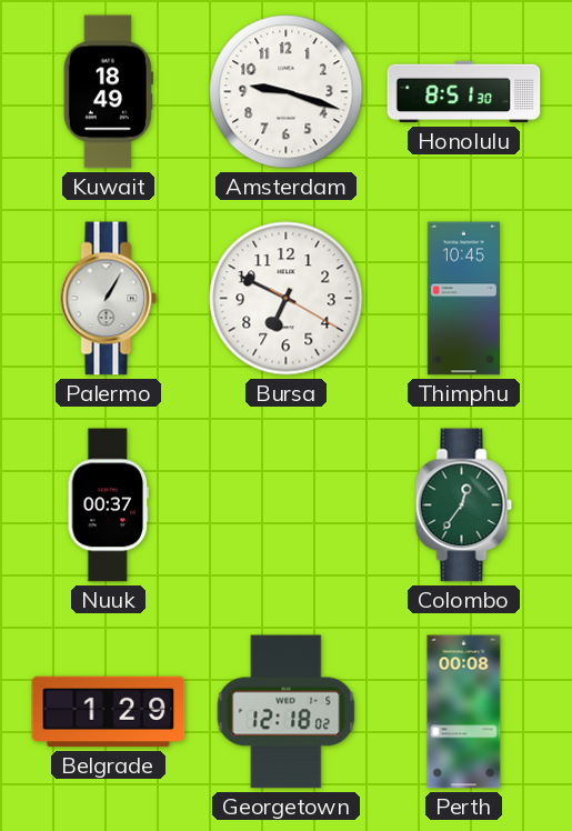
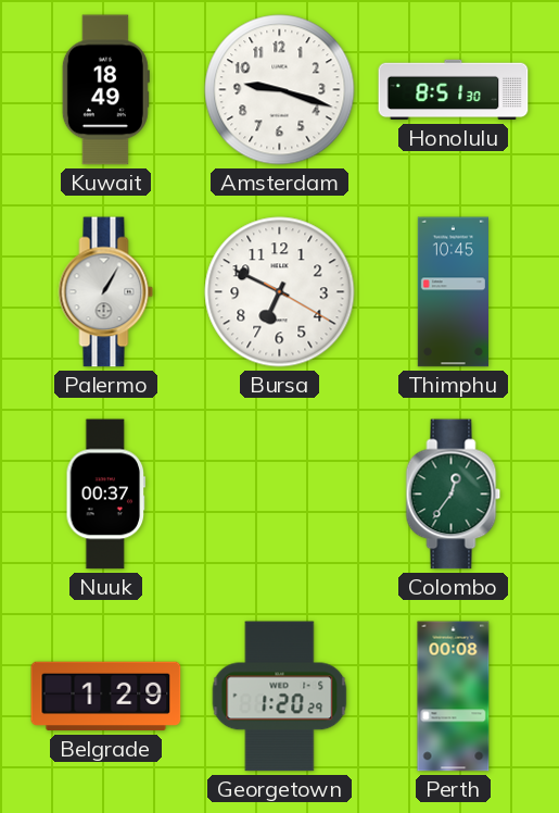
Georgetown: 12:18 -> 1:20
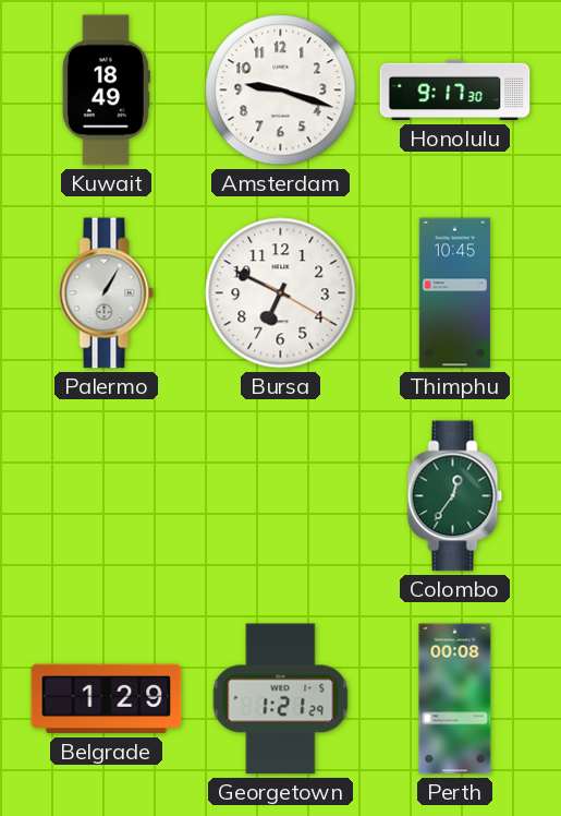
Honolulu: 8:51 -> 9:17
Nuuk: 00:37 -> none
Georgetown: 1:20 -> 1:21
